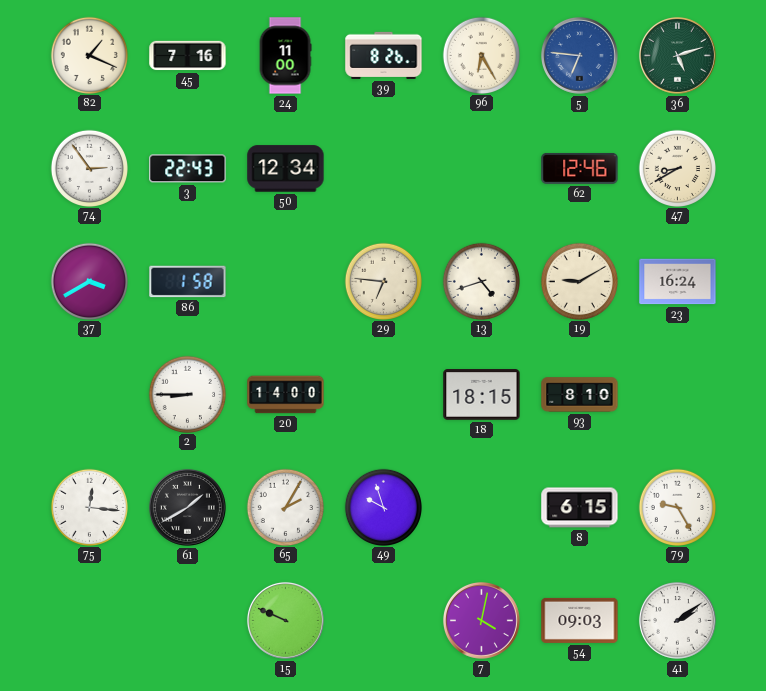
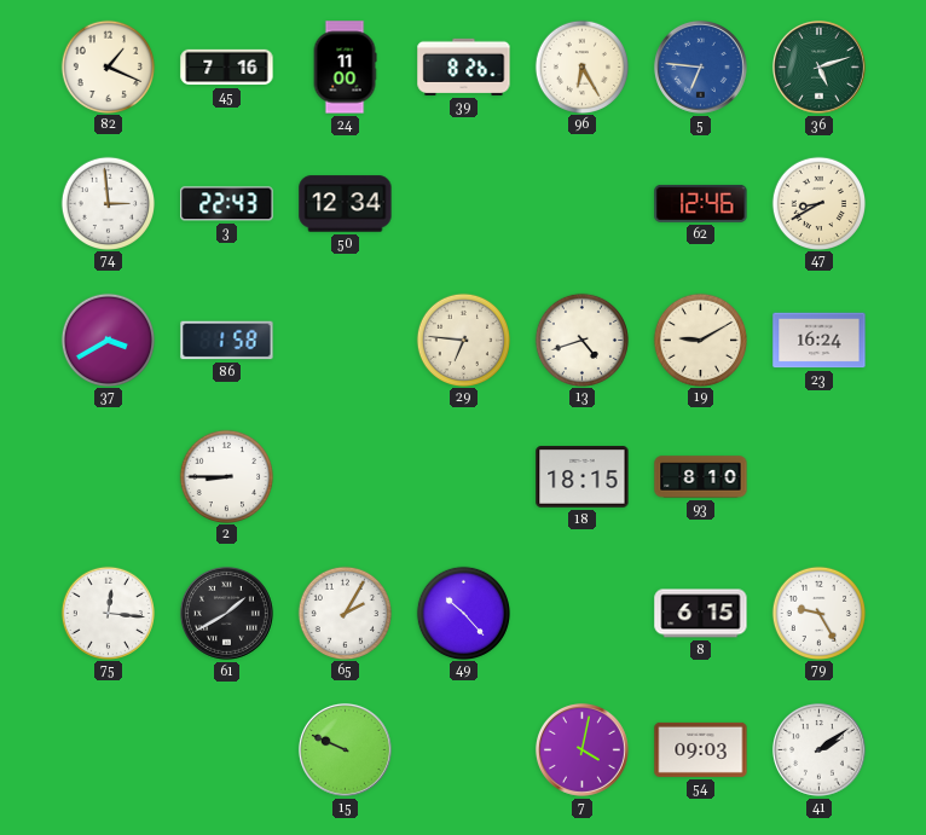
74: 2:54 -> 2:59
20: 14:00 -> none
49: 9:57 -> 10:23
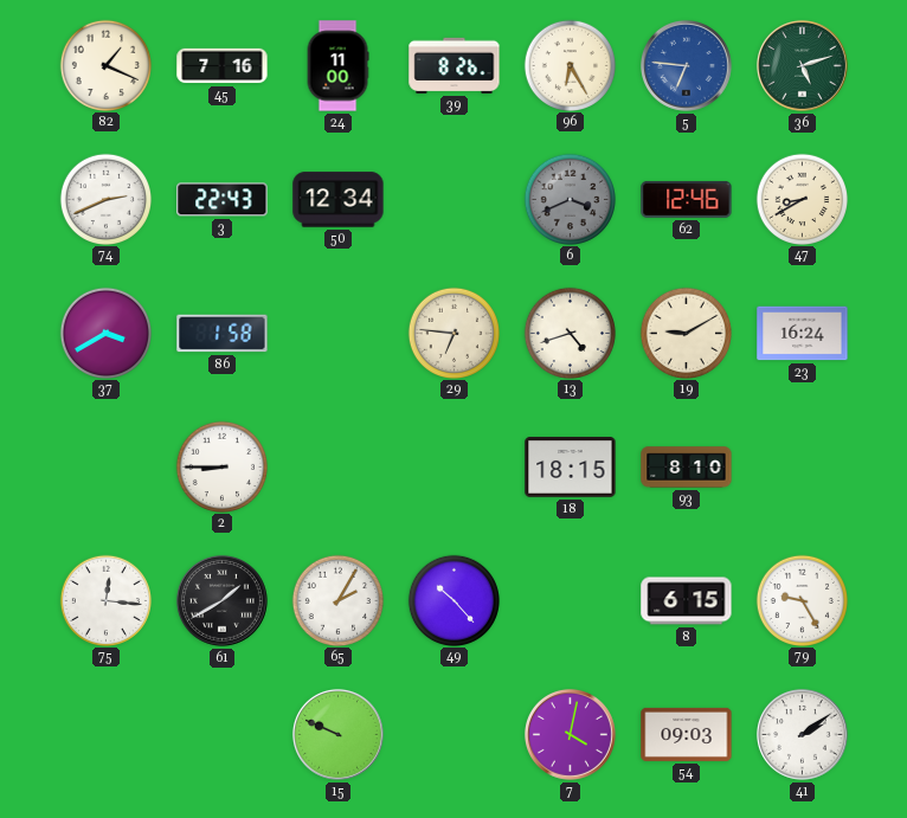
74: 2:59 -> 2:41
6: none -> 3:41
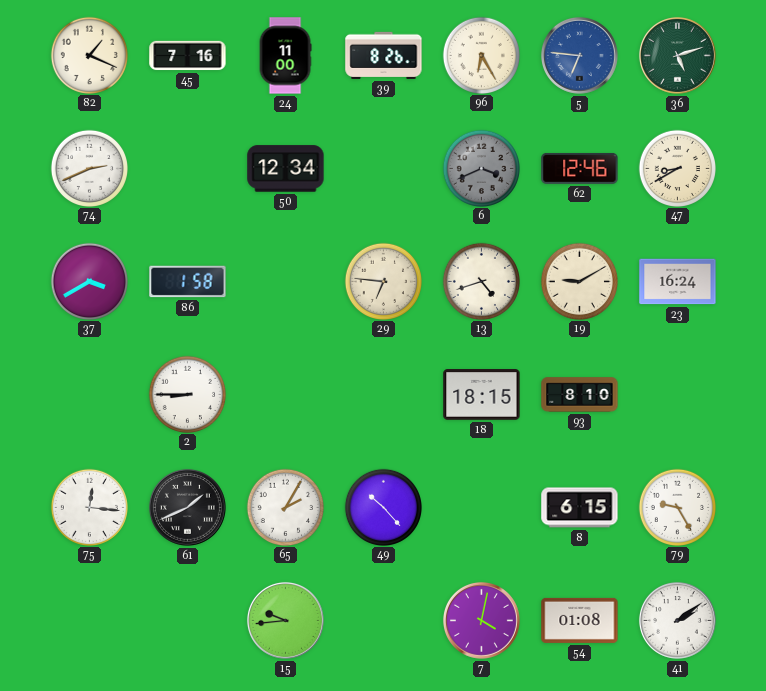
3: 22:43 -> none
61: 1:40 -> 1:41
15: 9:49 -> 9:44
54: 09:03 -> 01:08
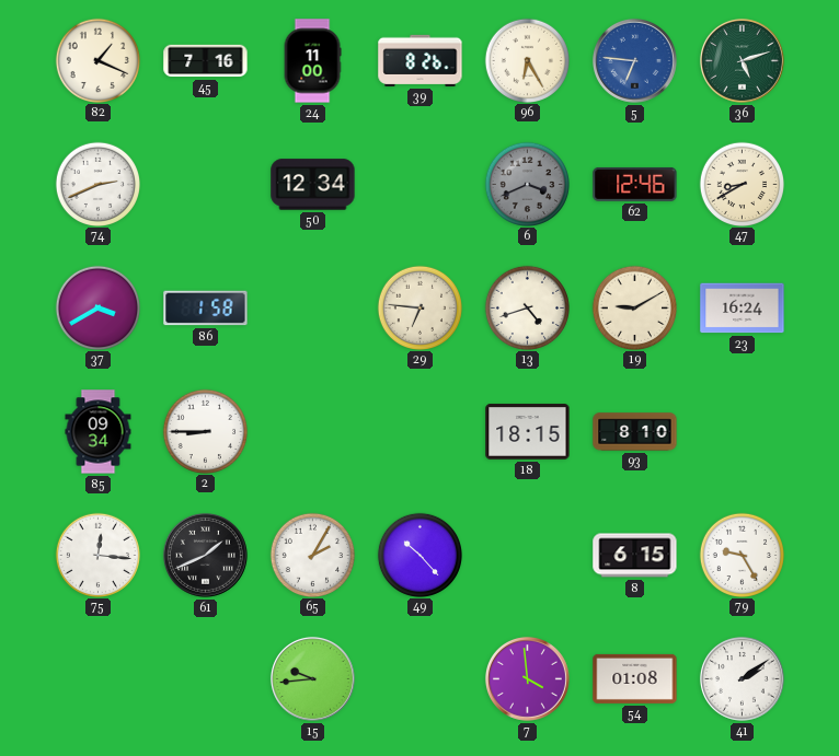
85: none -> 09:34
7: 4:02 -> 3:59
